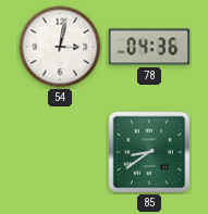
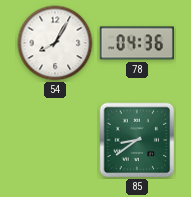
54: 3:02 -> 8:05
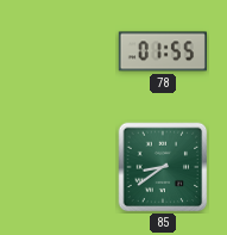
54: 8:05 -> none
78: 04:36 -> 01:55
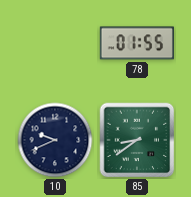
10: none -> 9:41
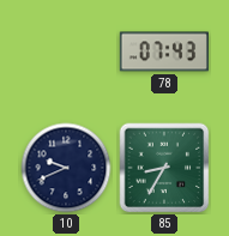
78: 01:55 -> 07:43
85: 8:39 -> 8:35
